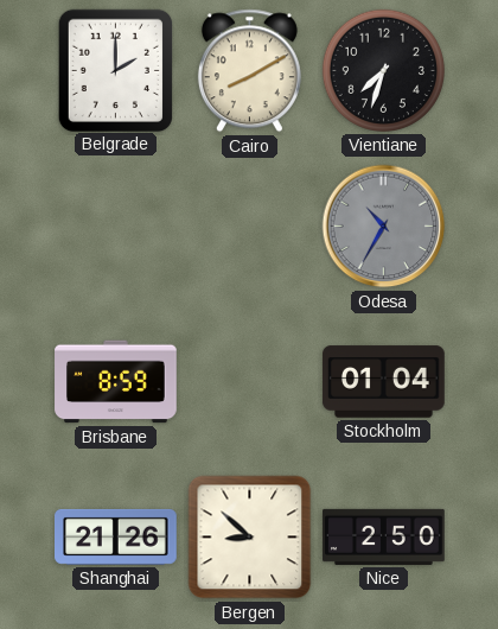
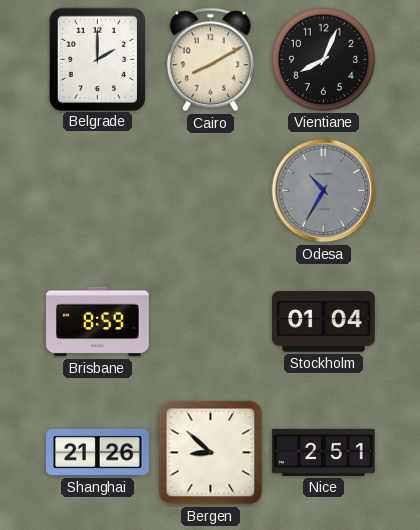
Vientiane: 7:33 -> 8:04
Nice: 2:50 -> 2:51
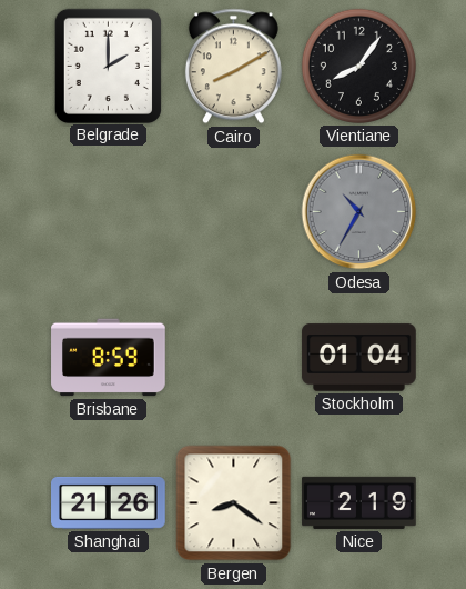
Vientiane: 8:04 -> 8:06
Bergen: 8:52 -> 8:21
Nice: 2:51 -> 2:19
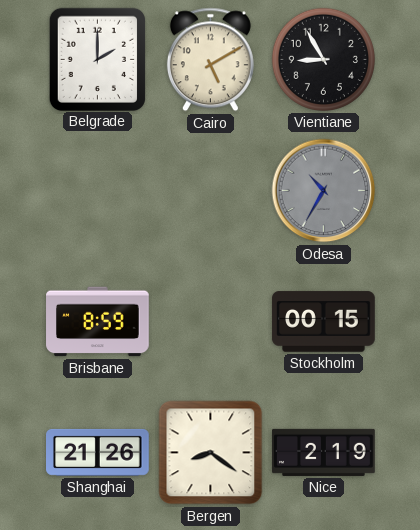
Cairo: 8:10 -> 5:10
Vientiane: 8:06 -> 8:55
Stockholm: 01:04 -> 00:15
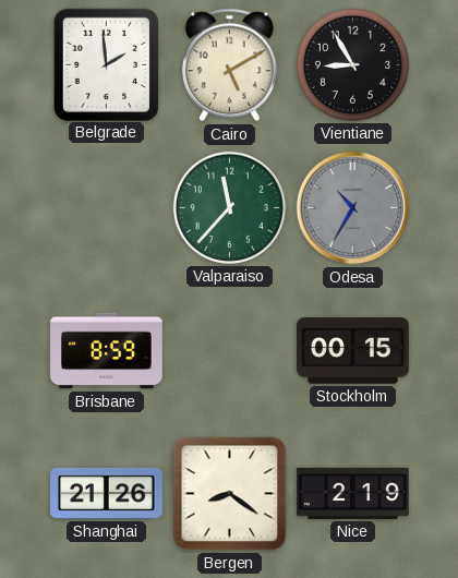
Belgrade: 2:00 -> 1:59
Valparaiso: none -> 11:37
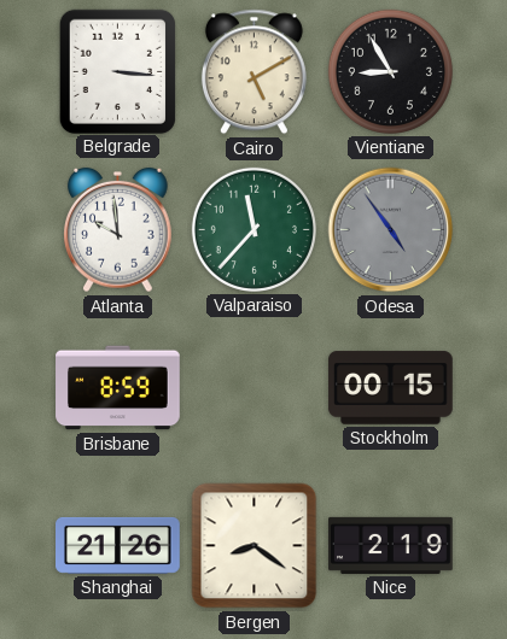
Belgrade: 1:59 -> 3:16
Atlanta: none -> 9:59
Odesa: 10:35 -> 4:54
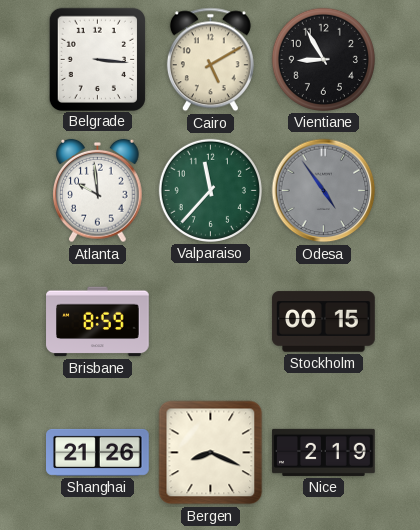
Bergen: 8:21 -> 8:19
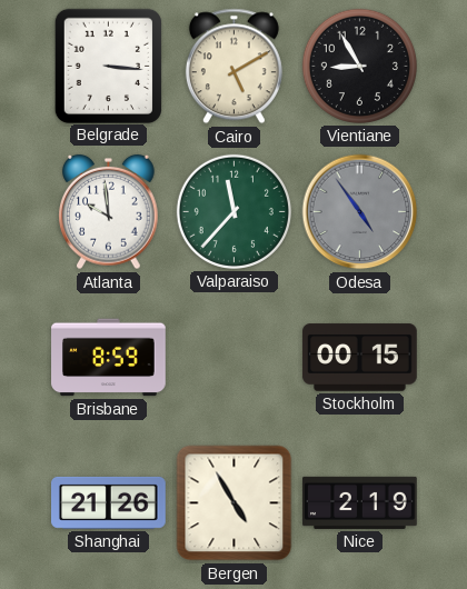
Bergen: 8:19 -> 4:55
